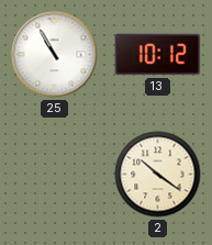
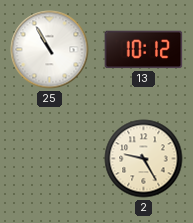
2: 10:21 -> 9:25
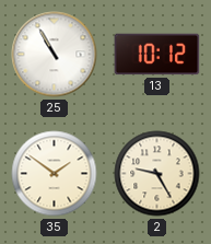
35: none -> 1:51
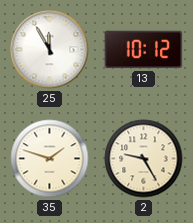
25: 10:55 -> 11:55
35: 1:51 -> 1:48
